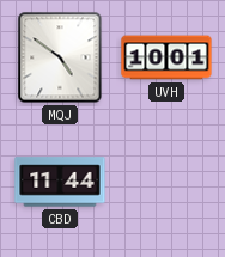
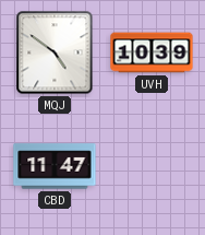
UVH: 10:01 -> 10:39
CBD: 11:44 -> 11:47
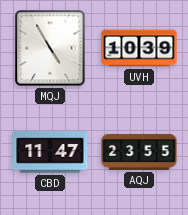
MQJ: 4:51 -> 4:55
AQJ: none -> 23:55
